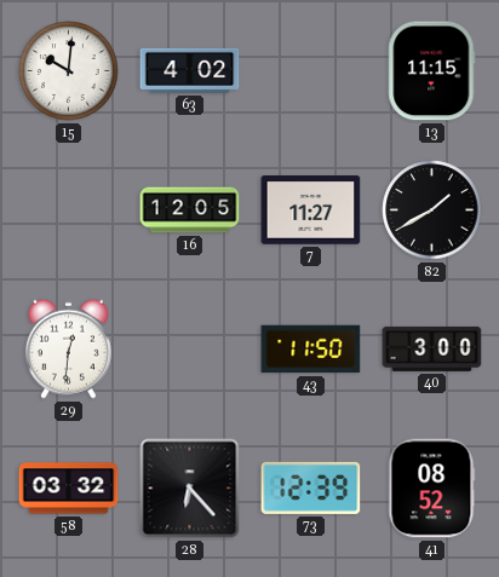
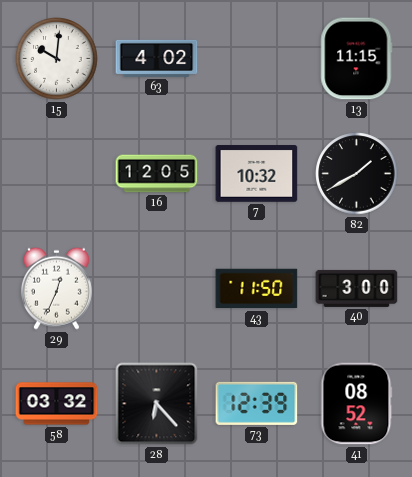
7: 11:27 -> 10:32
29: 12:31 -> 12:34
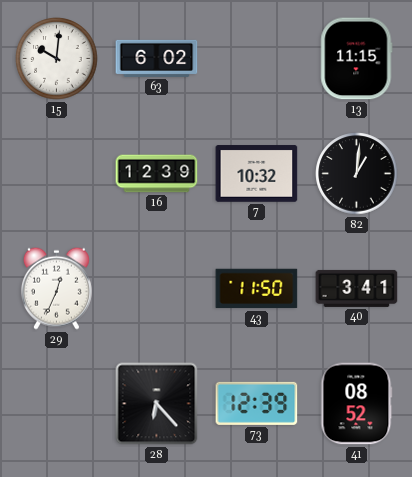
63: 4:02 -> 6:02
16: 12:05 -> 12:39
82: 1:40 -> 1:01
40: 3:00 -> 3:41
58: 03:32 -> none
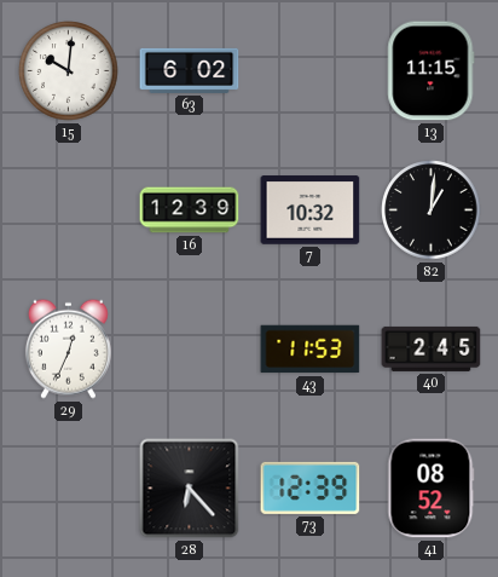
43: 11:50 -> 11:53
40: 3:41 -> 2:45
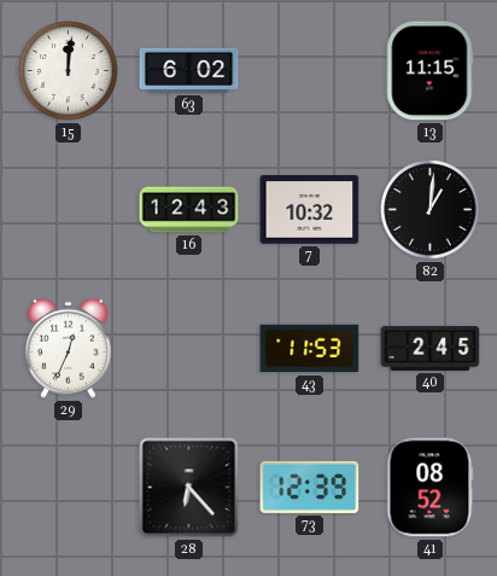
15: 10:01 -> 12:01
16: 12:39 -> 12:43
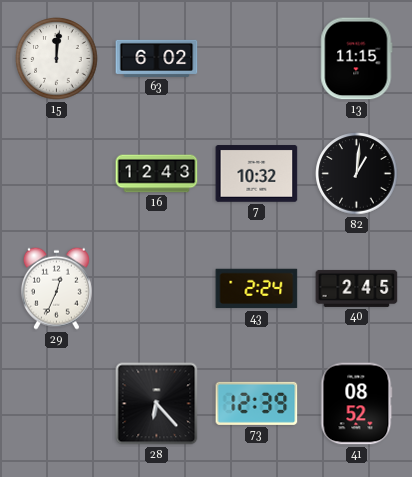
43: 11:53 -> 2:24
